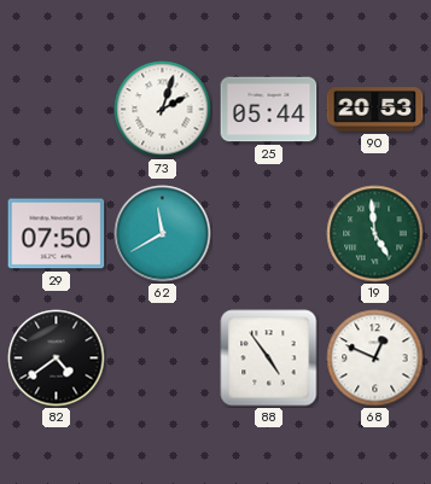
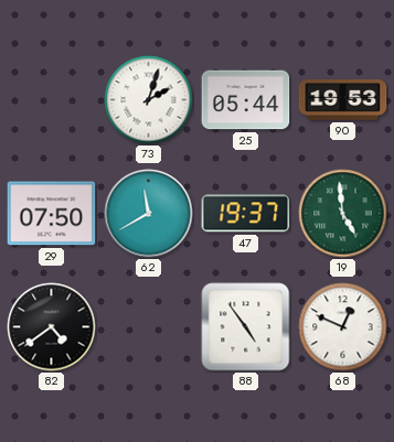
90: 20:53 -> 19:53
47: none -> 19:37
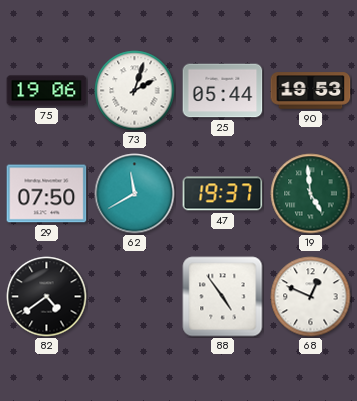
75: none -> 19:06
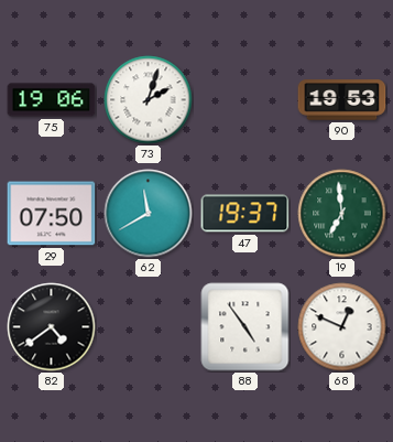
25: 05:44 -> none
19: 4:59 -> 6:59
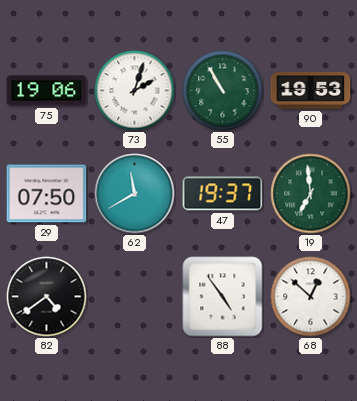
55: none -> 10:55
68: 12:49 -> 12:52
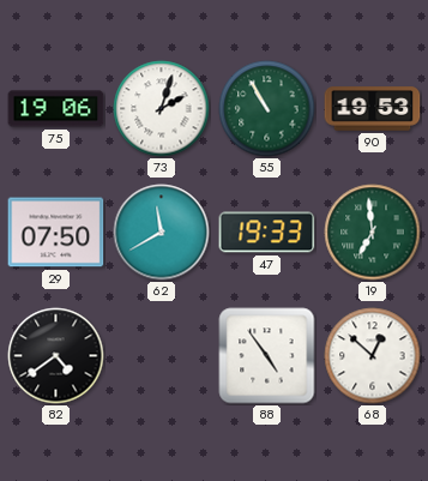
47: 19:37 -> 19:33
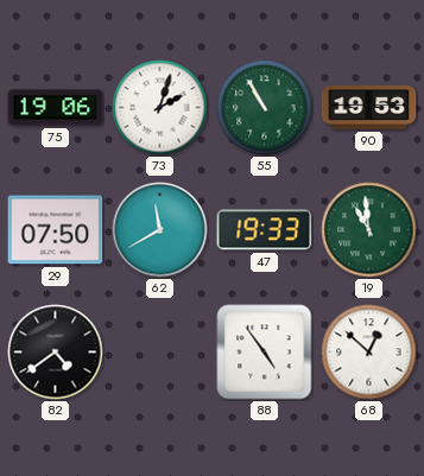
19: 6:59 -> 10:59
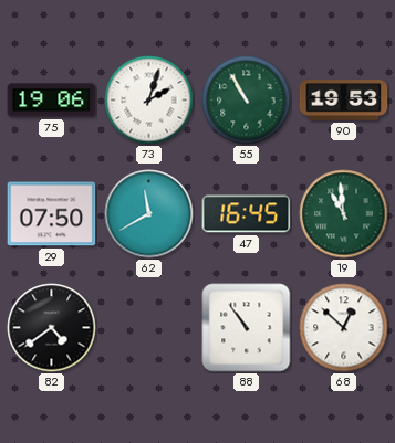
47: 19:33 -> 16:45
88: 4:54 -> 10:54
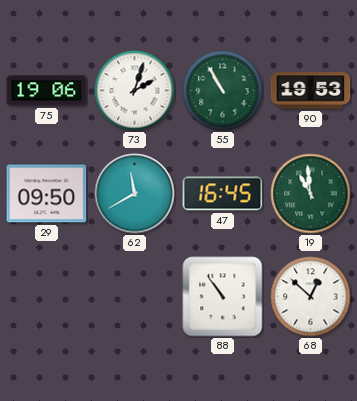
29: 07:50 -> 09:50
82: 4:39 -> none
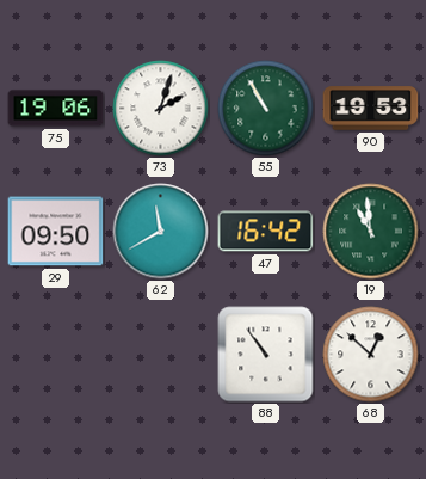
47: 16:45 -> 16:42
